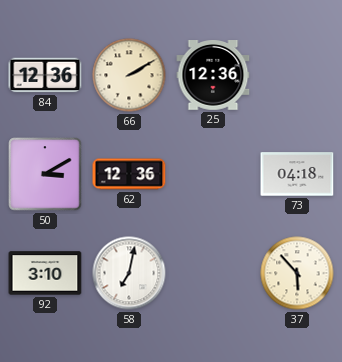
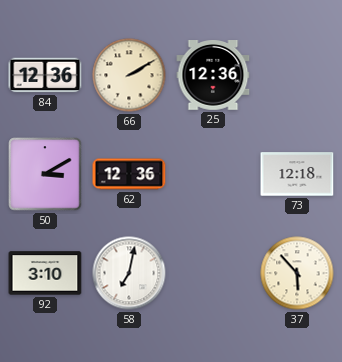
73: 04:18 -> 12:18
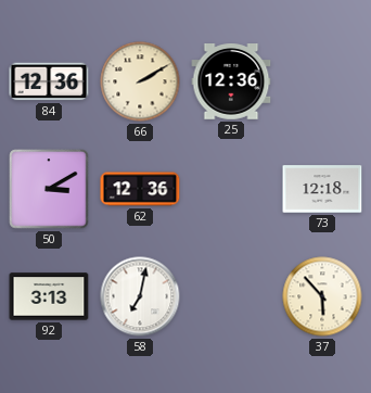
92: 3:10 -> 3:13
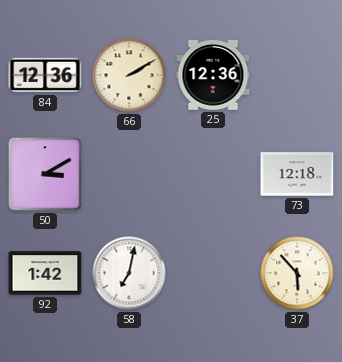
62: 12:36 -> none
92: 3:13 -> 1:42
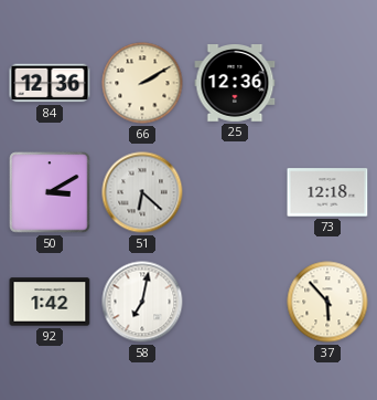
51: none -> 6:22
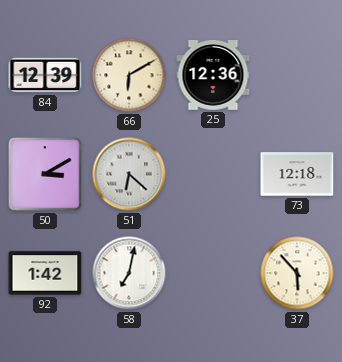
84: 12:36 -> 12:39
66: 2:10 -> 6:10
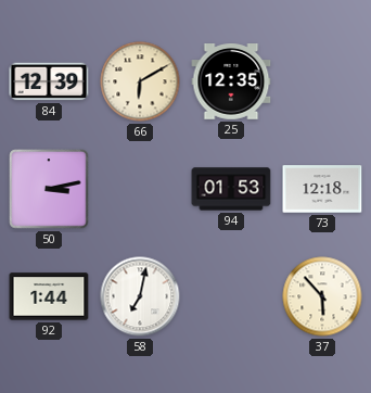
25: 12:36 -> 12:35
50: 3:10 -> 3:13
51: 6:22 -> none
94: none -> 01:53
92: 1:42 -> 1:44
